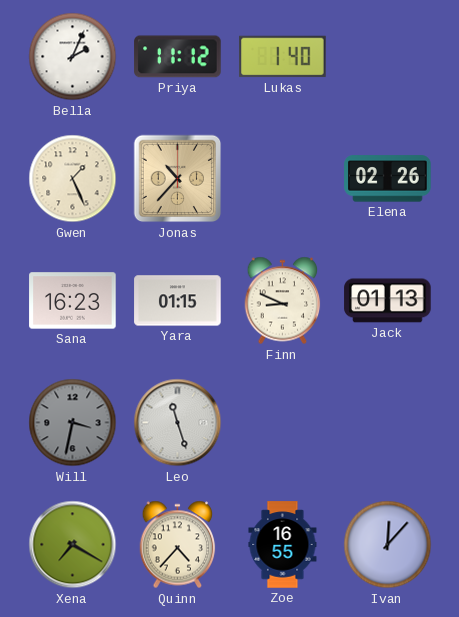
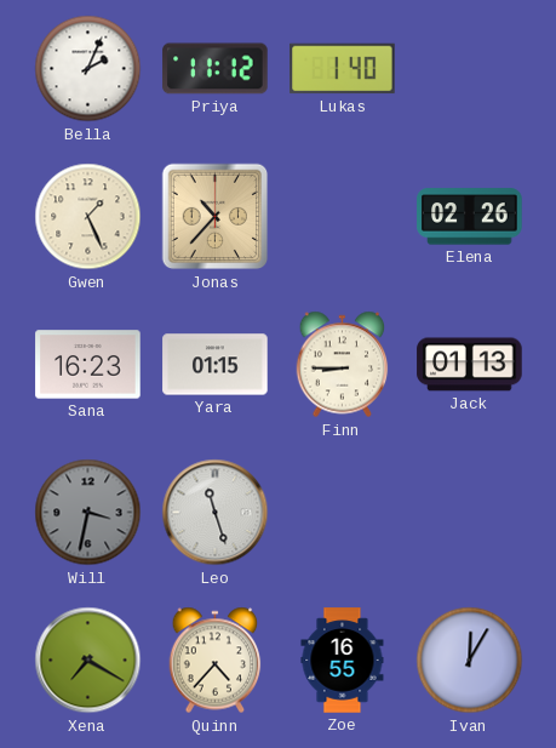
Finn: 8:49 -> 8:45
Ivan: 12:07 -> 12:05
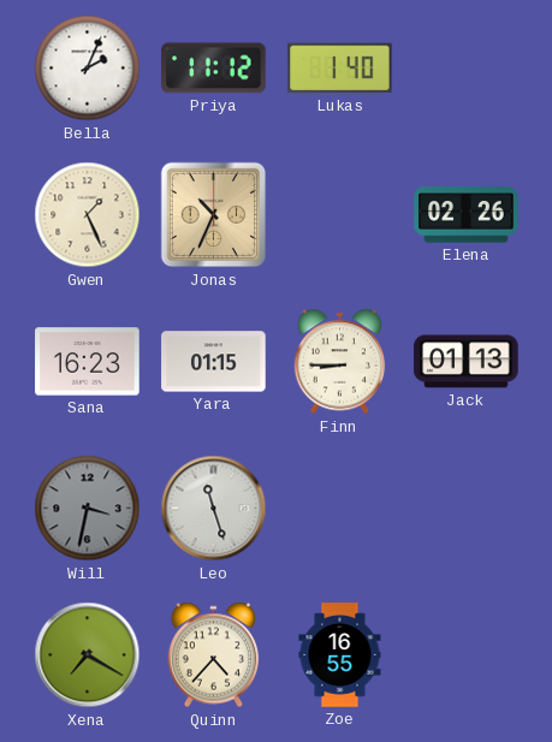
Jonas: 10:37 -> 10:34
Ivan: 12:05 -> none
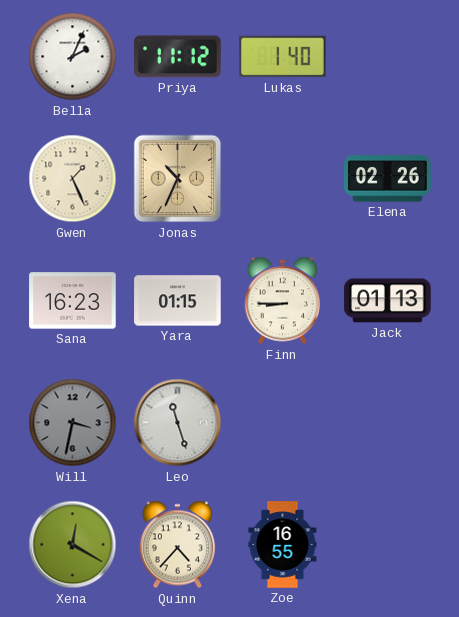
Xena: 7:20 -> 12:20
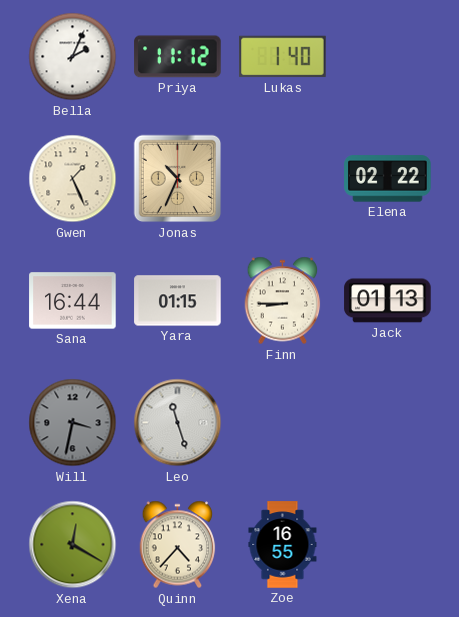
Elena: 02:26 -> 02:22
Sana: 16:23 -> 16:44
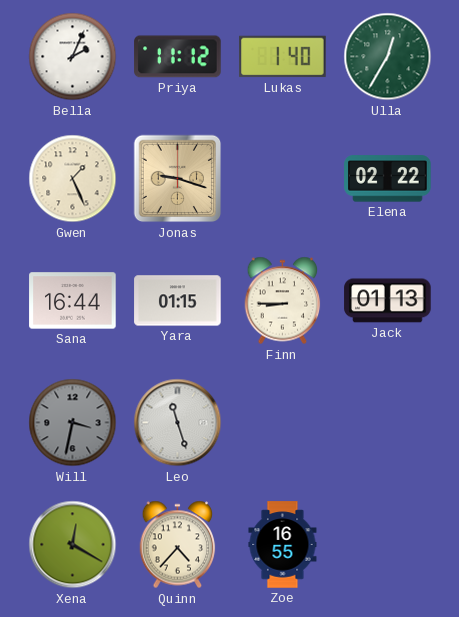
Ulla: none -> 12:35
Jonas: 10:34 -> 9:18
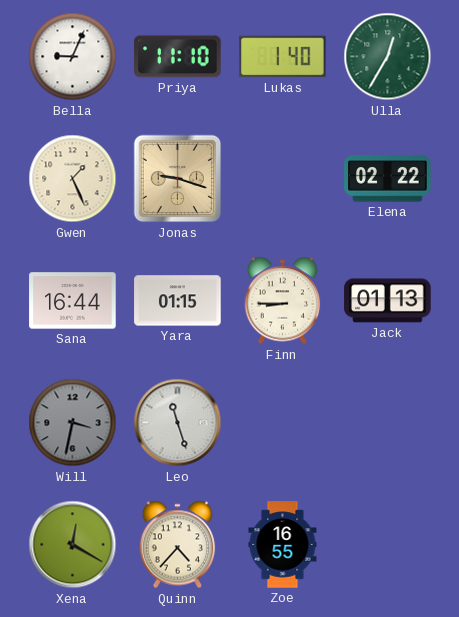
Bella: 2:04 -> 9:04
Priya: 11:12 -> 11:10
